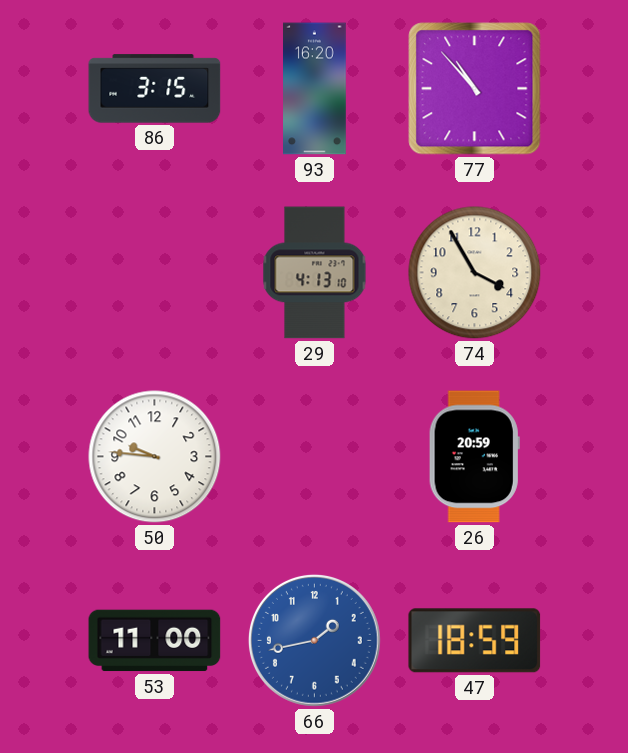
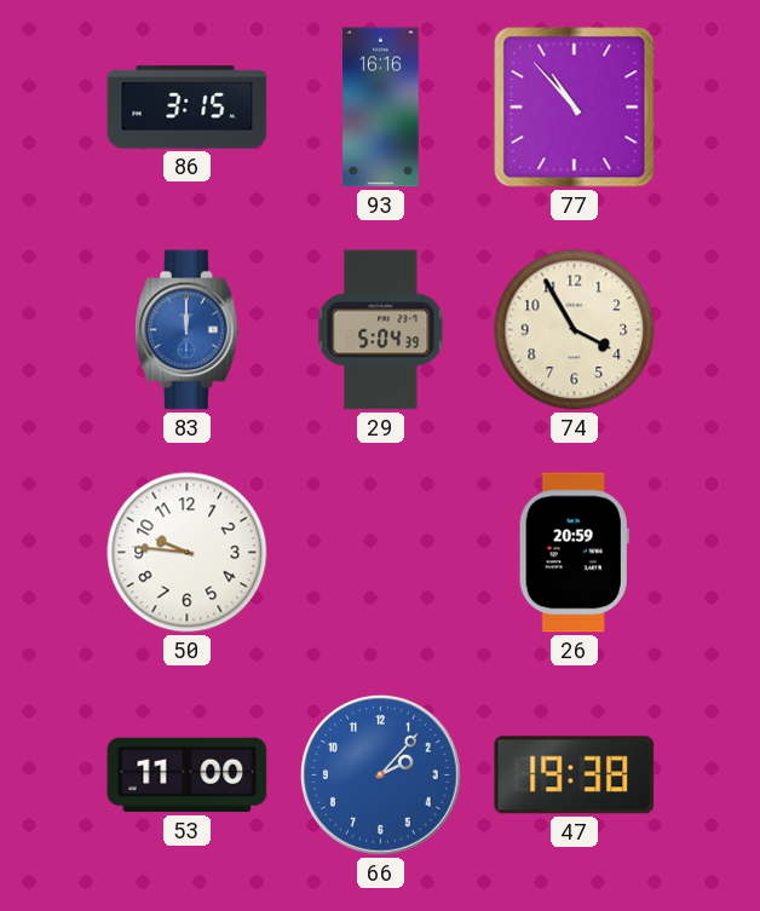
93: 16:20 -> 16:16
83: none -> 12:00
29: 4:13 -> 5:04
66: 1:43 -> 2:07
47: 18:59 -> 19:38
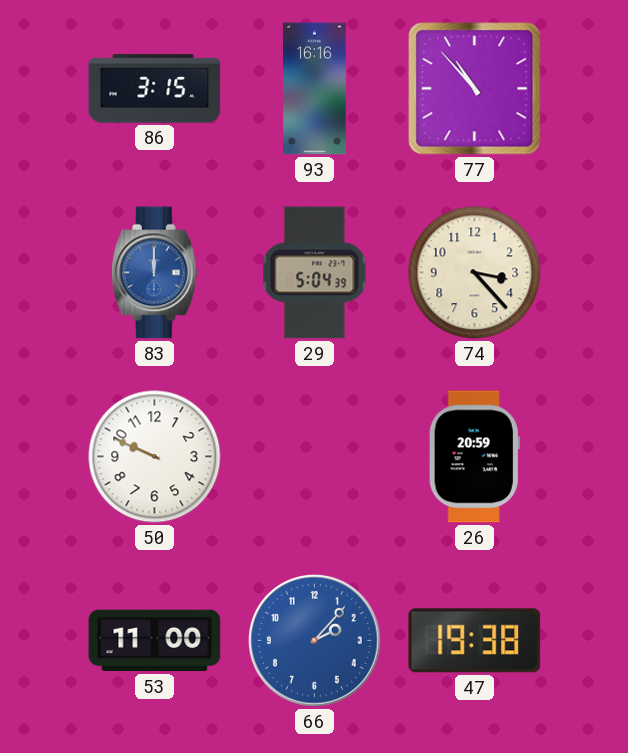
74: 3:55 -> 3:23
50: 9:46 -> 9:49
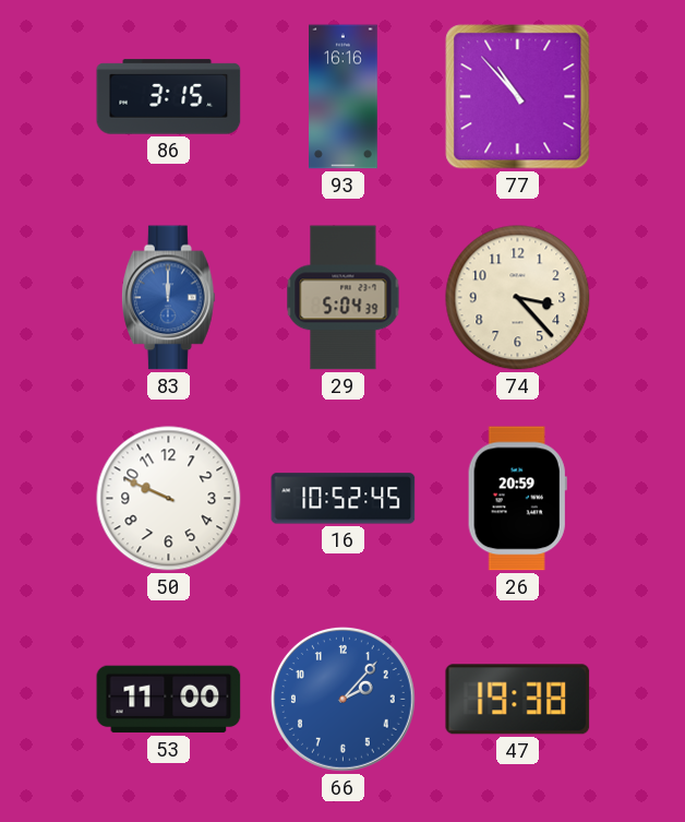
16: none -> 10:52
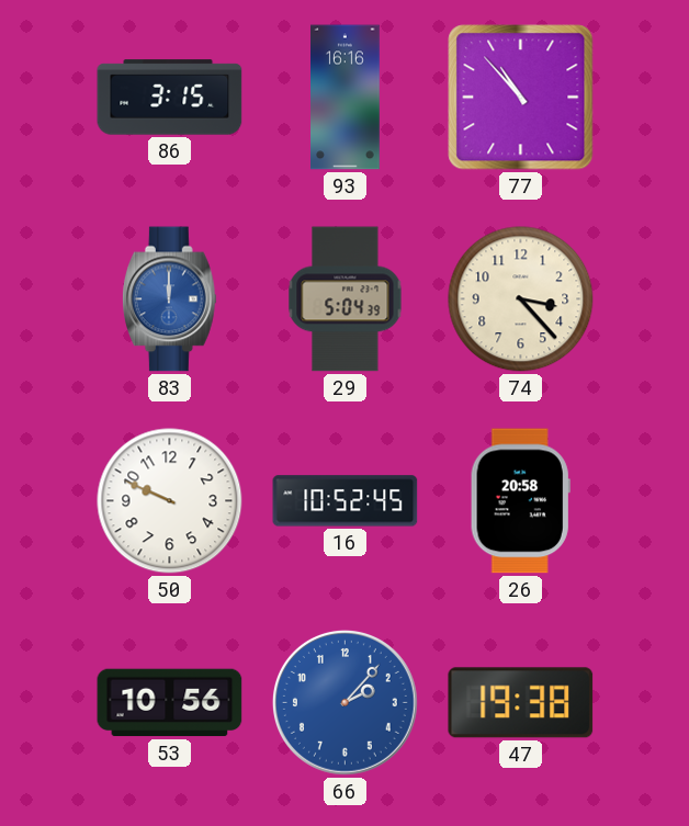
26: 20:59 -> 20:58
53: 11:00 -> 10:56
